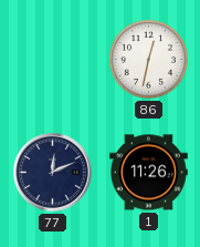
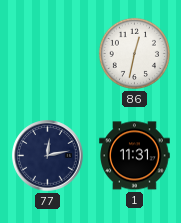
77: 12:11 -> 12:13
1: 11:26 -> 11:31
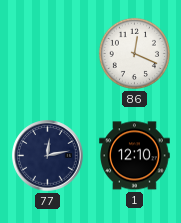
86: 12:32 -> 12:19
1: 11:31 -> 12:10
